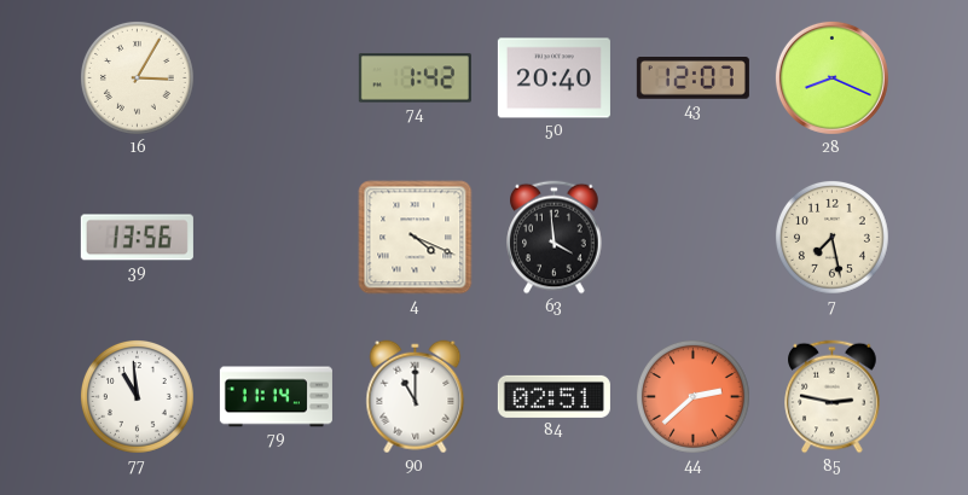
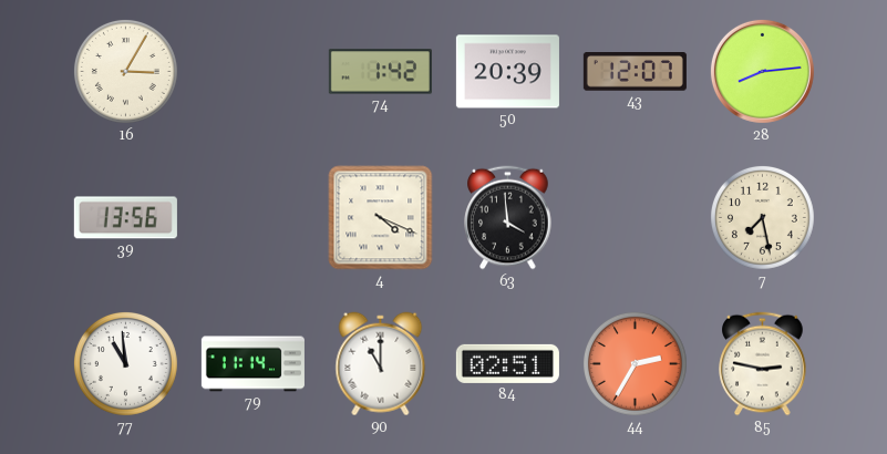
50: 20:40 -> 20:39
28: 8:19 -> 8:14
44: 2:38 -> 2:35
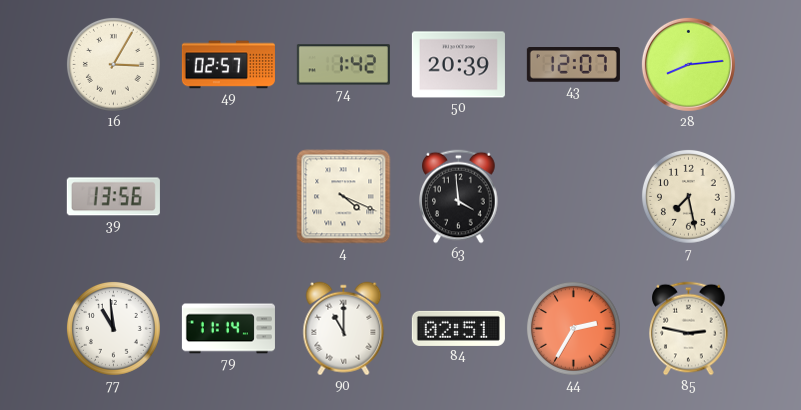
49: none -> 02:57
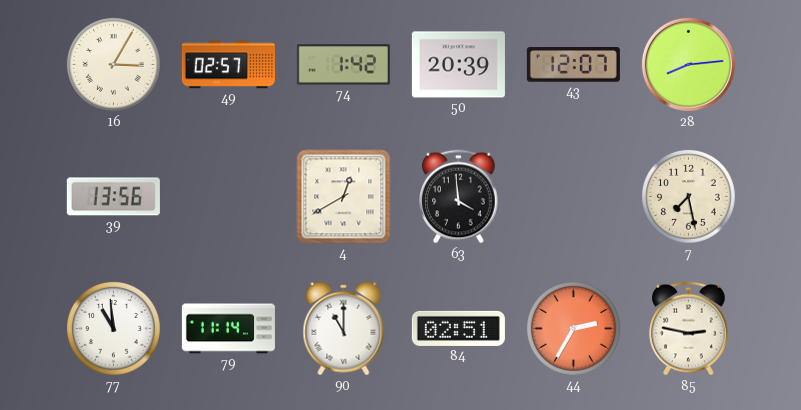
4: 4:19 -> 12:40
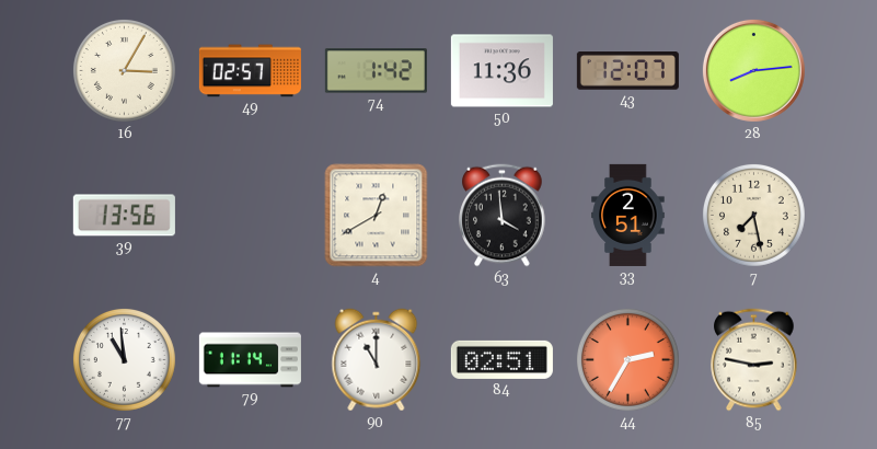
50: 20:39 -> 11:36
33: none -> 2:51
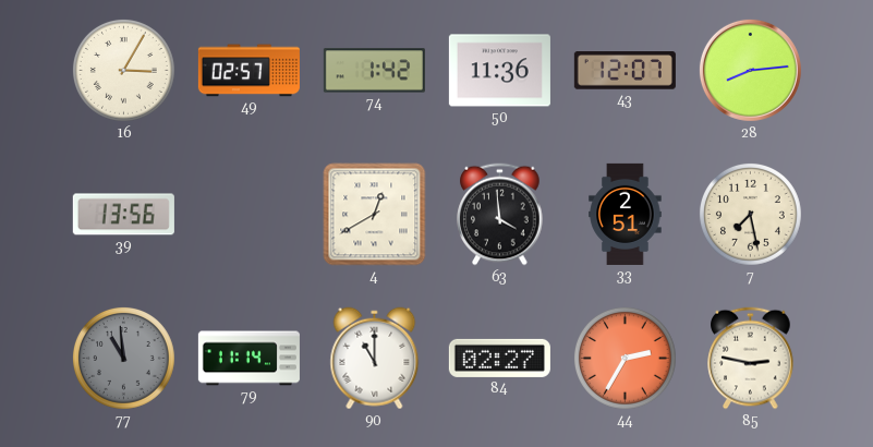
77 dial: white -> grey
84: 02:51 -> 02:27
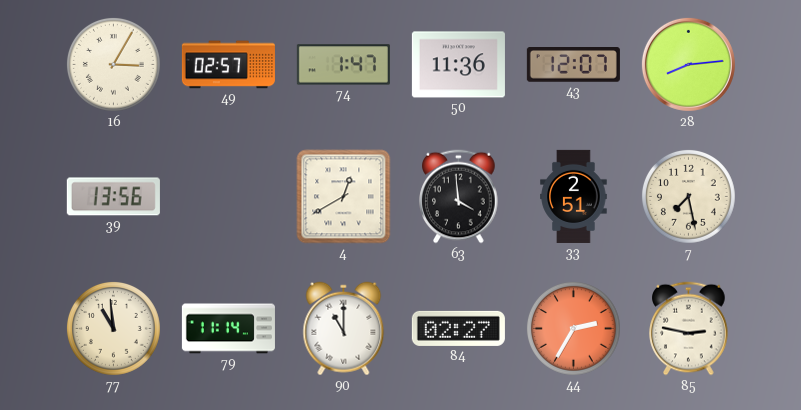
74: 1:42 -> 1:47
77 dial: grey -> cream
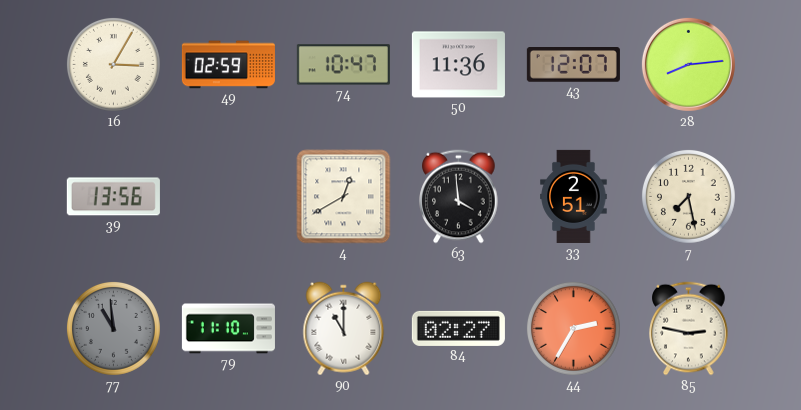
49: 02:57 -> 02:59
74: 1:47 -> 10:47
77 dial: cream -> grey
79: 11:14 -> 11:10
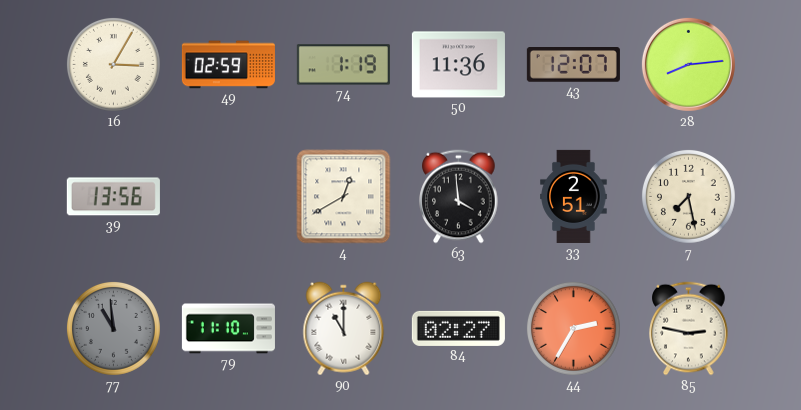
74: 10:47 -> 1:19
